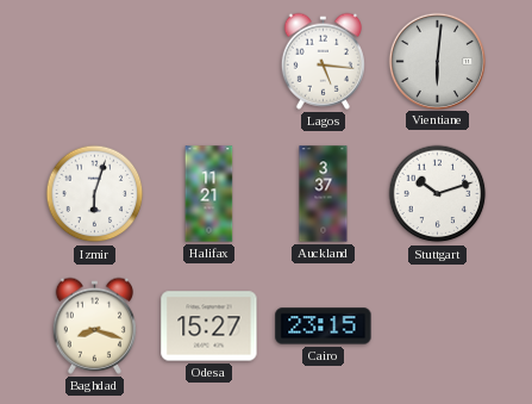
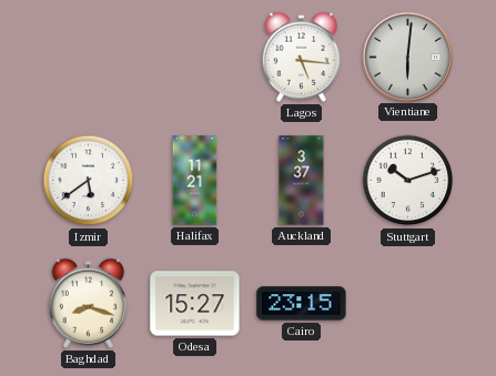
Izmir: 6:03 -> 5:39
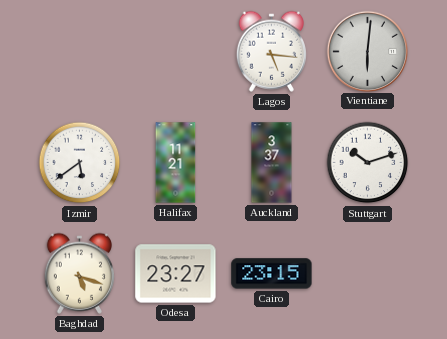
Baghdad: 8:18 -> 5:18
Odesa: 15:27 -> 23:27
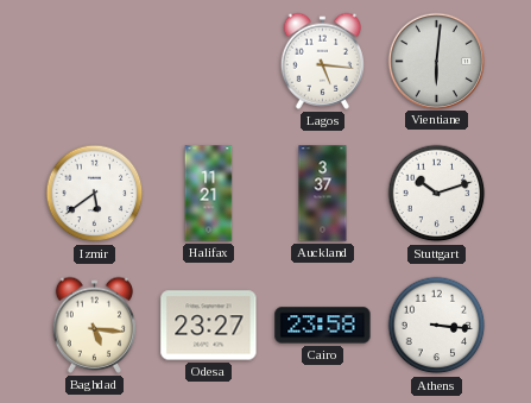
Baghdad: 5:18 -> 5:16
Cairo: 23:15 -> 23:58
Athens: none -> 3:16
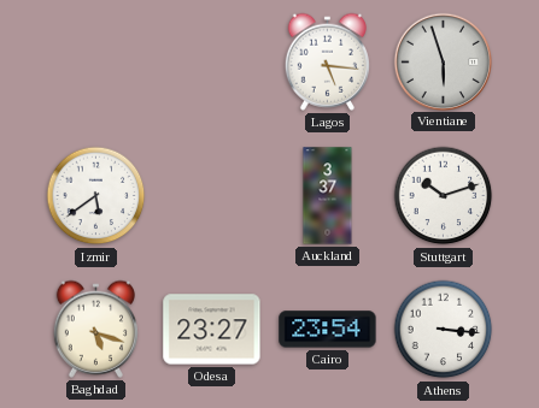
Vientiane: 6:01 -> 5:57
Halifax: 11:21 -> none
Baghdad: 5:16 -> 5:18
Cairo: 23:58 -> 23:54
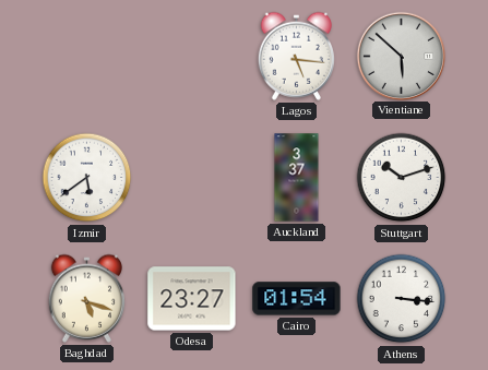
Vientiane: 5:57 -> 5:52
Cairo: 23:54 -> 01:54
